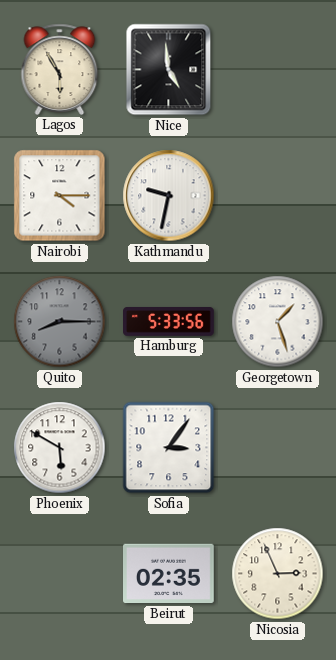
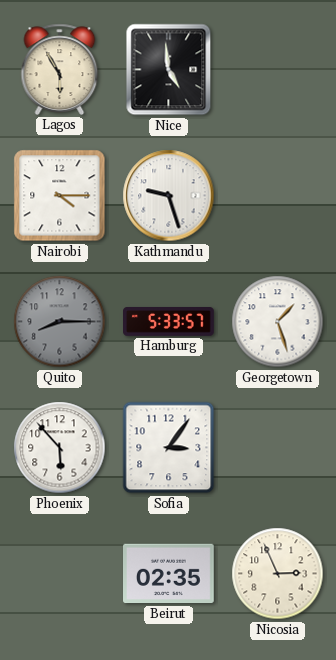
Kathmandu: 9:32 -> 9:27
Hamburg: 5:33:56 -> 5:33:57
Phoenix: 5:50 -> 5:53
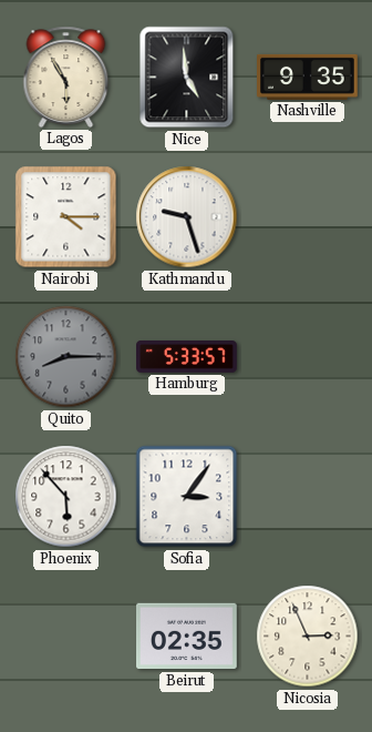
Nashville: none -> 9:35
Georgetown: 1:27 -> none
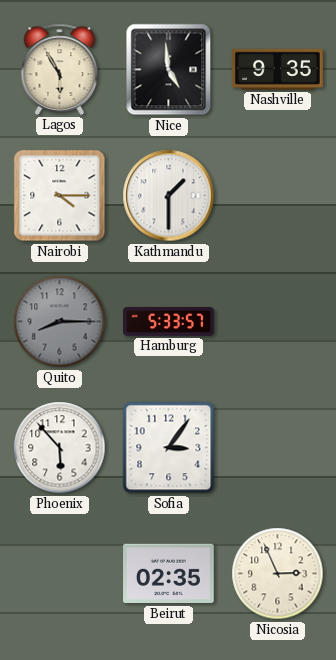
Kathmandu: 9:27 -> 1:30
